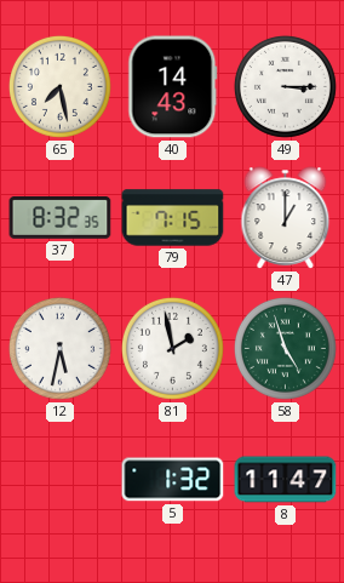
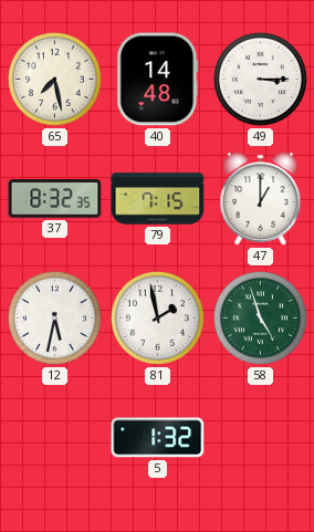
40: 14:43 -> 14:48
8: 11:47 -> none
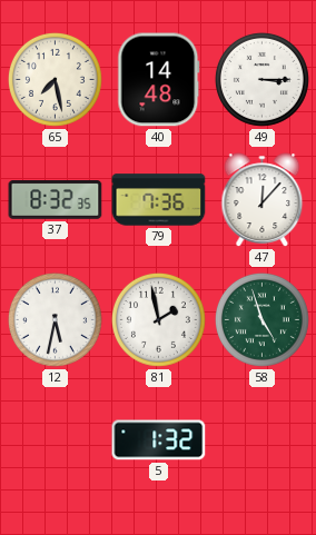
79: 7:15 -> 7:36
47: 1:00 -> 12:07
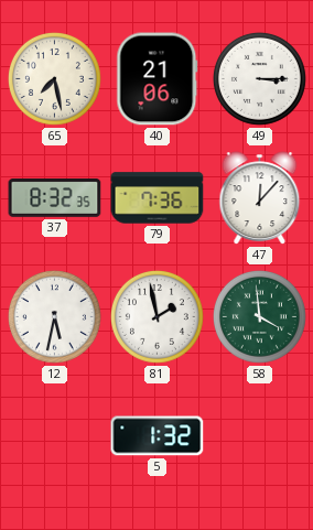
40: 14:48 -> 21:06
58: 4:57 -> 3:59
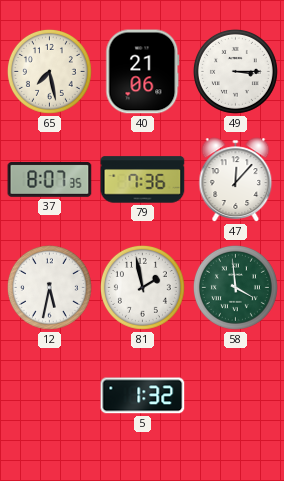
37: 8:32 -> 8:07
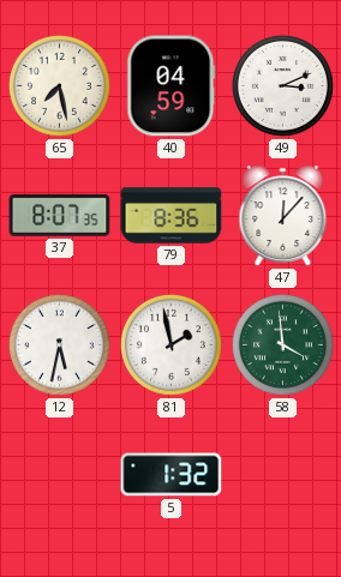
40: 21:06 -> 04:59
49: 3:15 -> 3:11
79: 7:36 -> 8:36
